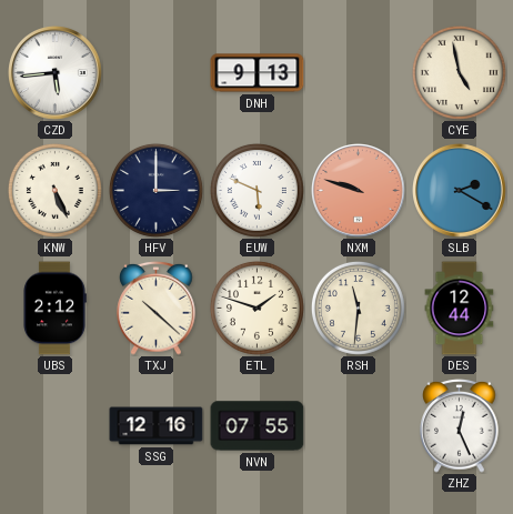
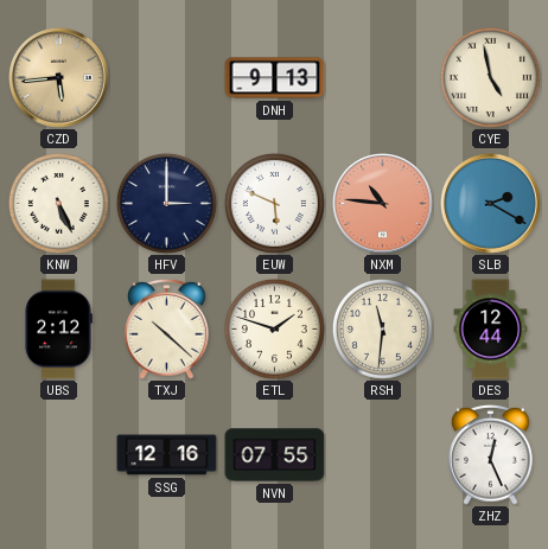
CZD dial: white -> champagne
NXM: 9:48 -> 10:46
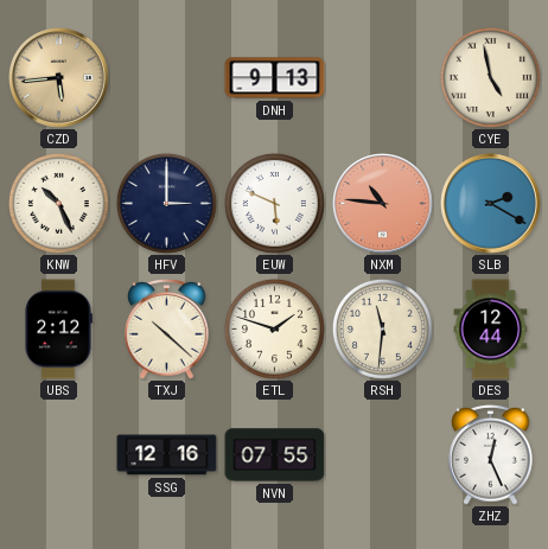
KNW: 5:26 -> 10:26
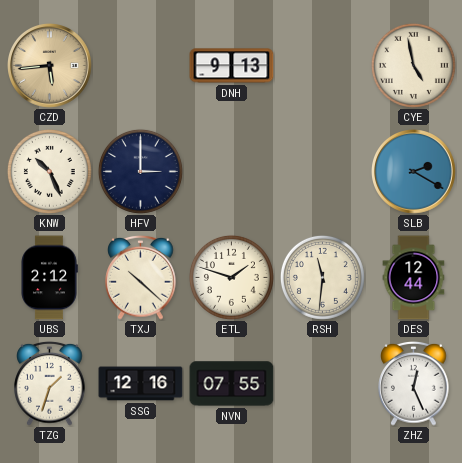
EUW: 5:49 -> none
NXM: 10:46 -> none
TZG: none -> 1:33
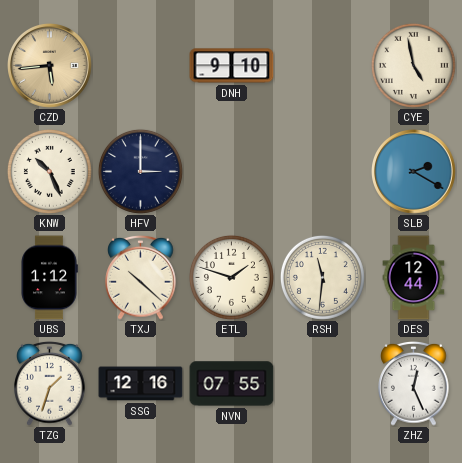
DNH: 9:13 -> 9:10
UBS: 2:12 -> 1:12
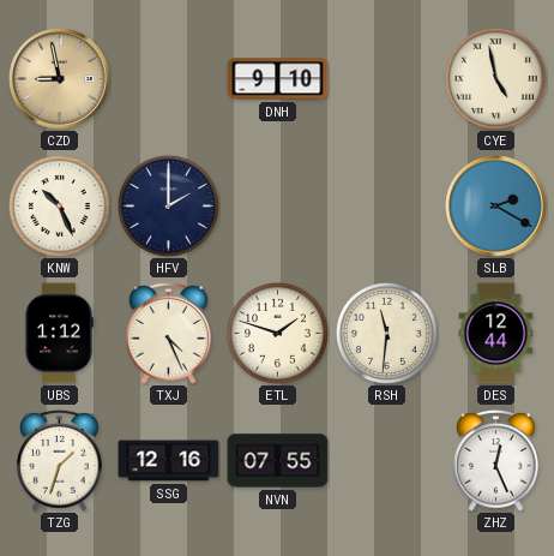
CZD: 5:44 -> 8:58
HFV: 3:00 -> 2:00
TXJ: 10:22 -> 4:26
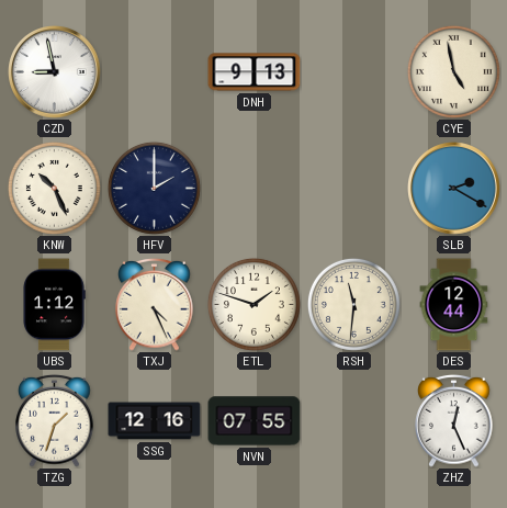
CZD dial: champagne -> white
DNH: 9:10 -> 9:13
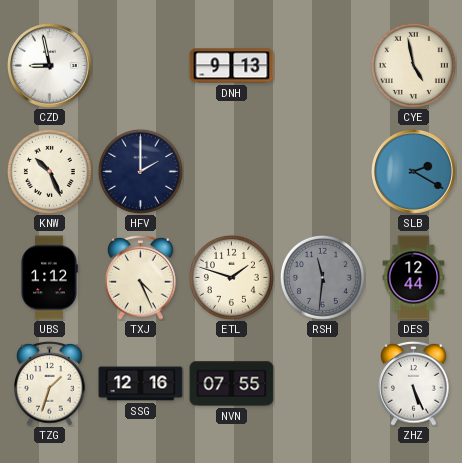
RSH dial: cream -> grey
ZHZ: 12:26 -> 5:26
